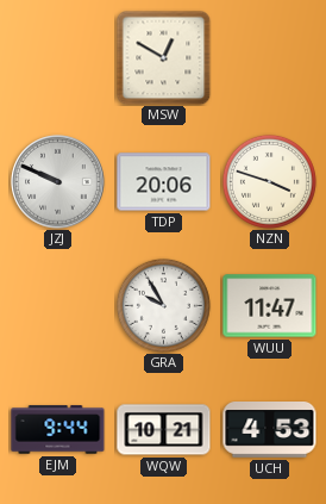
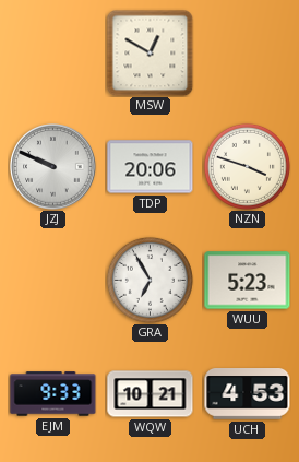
GRA: 9:55 -> 6:55
WUU: 11:47 -> 5:23
EJM: 9:44 -> 9:33
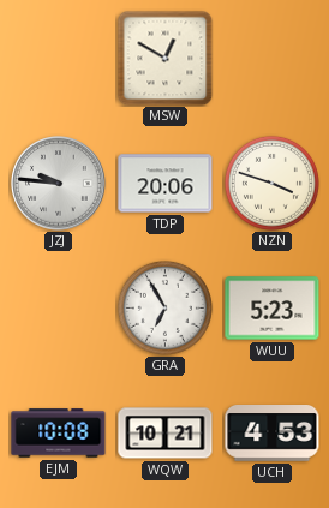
JZJ: 9:49 -> 9:46
EJM: 9:33 -> 10:08
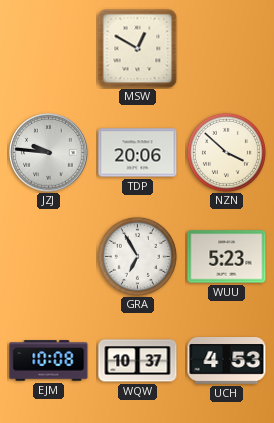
NZN: 3:48 -> 3:52
WQW: 10:21 -> 10:37
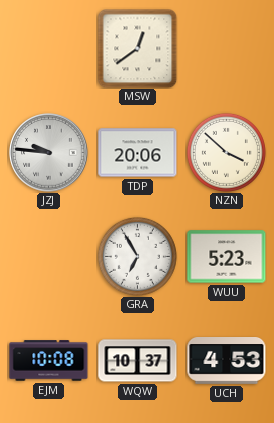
MSW: 12:50 -> 12:39
